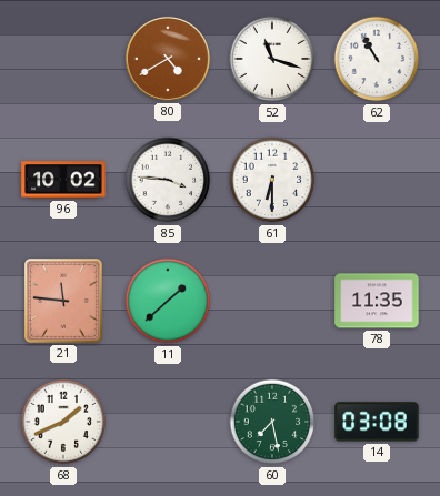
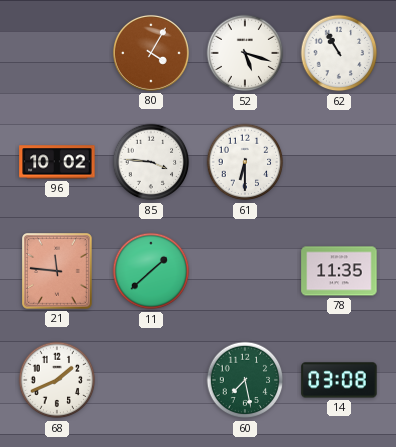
80: 4:40 -> 4:05
52: 11:18 -> 5:18
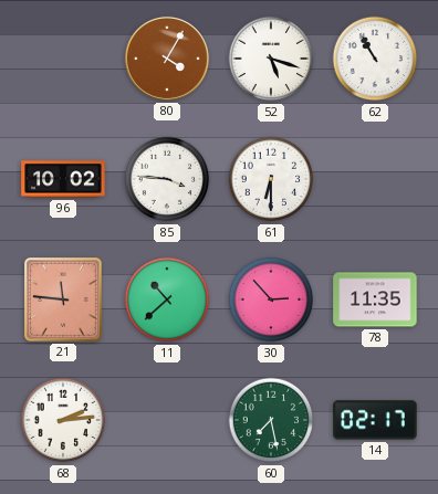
11: 1:38 -> 10:38
30: none -> 2:53
68: 1:41 -> 2:14
14: 03:08 -> 02:17
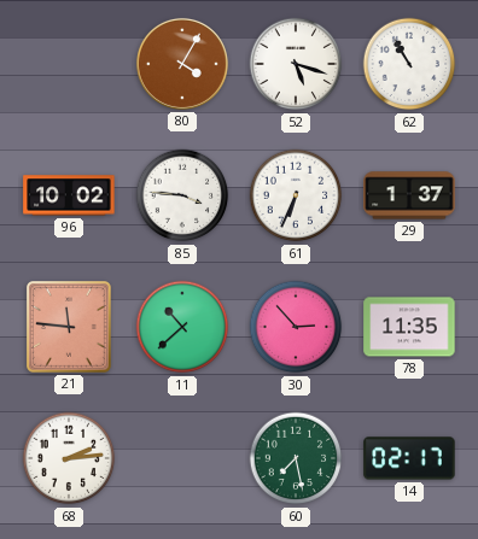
61: 6:30 -> 6:34
29: none -> 1:37
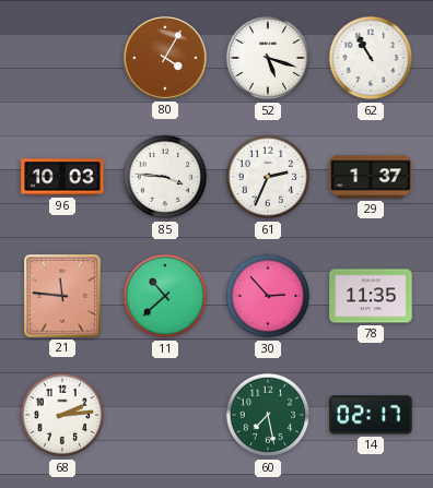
96: 10:02 -> 10:03
61: 6:34 -> 2:34
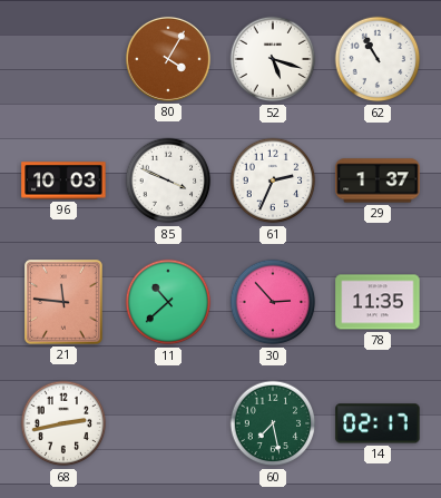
85: 3:46 -> 3:49
68: 2:14 -> 2:43
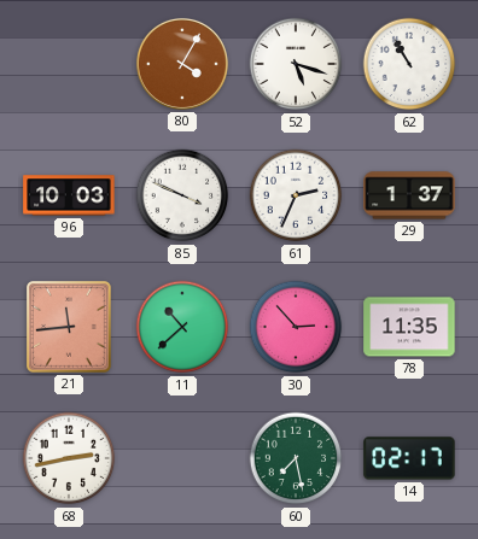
21: 11:46 -> 11:44
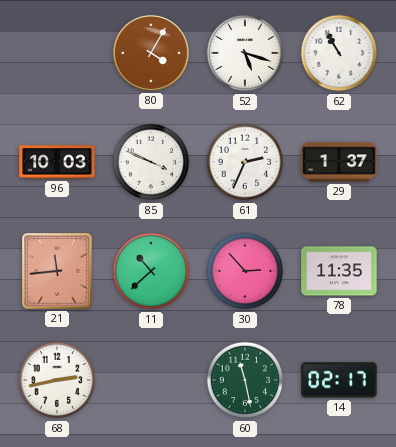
60: 7:28 -> 11:28
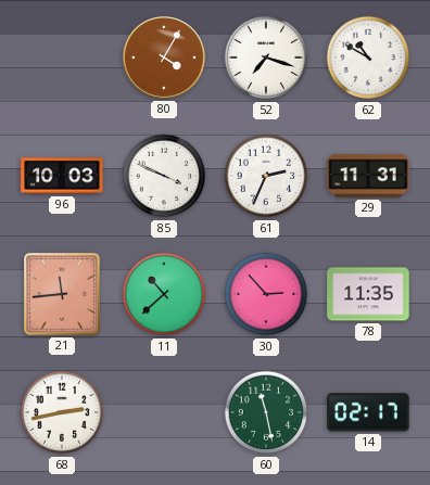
52: 5:18 -> 7:18
62: 10:55 -> 10:50
29: 1:37 -> 11:31
